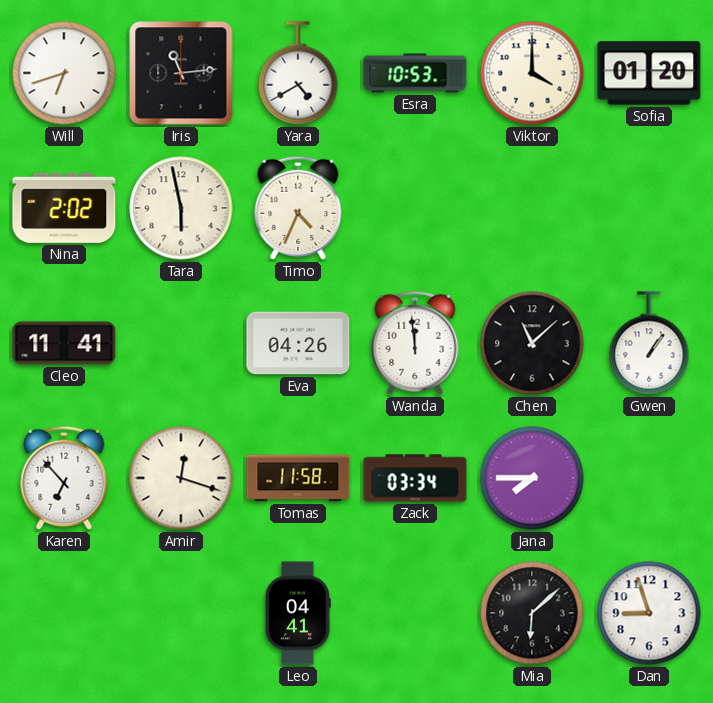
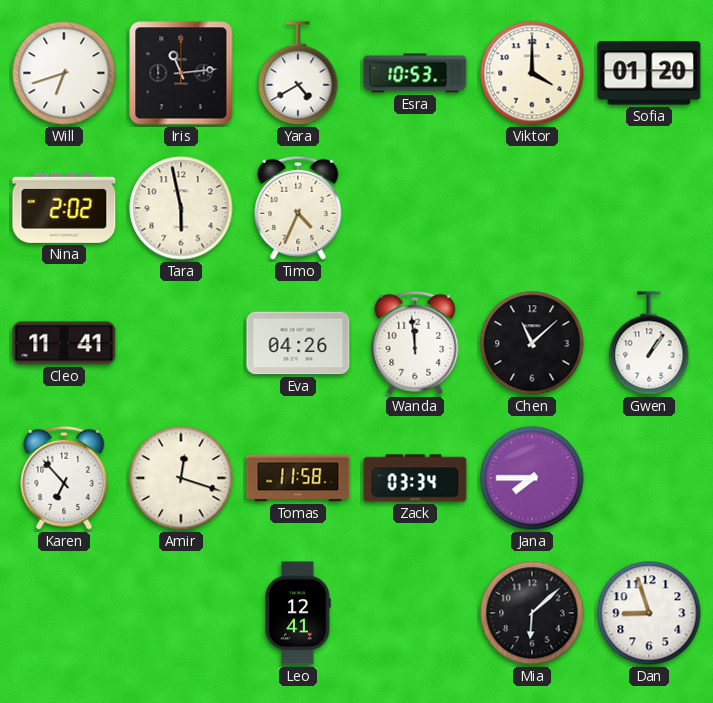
Leo: 04:41 -> 12:41
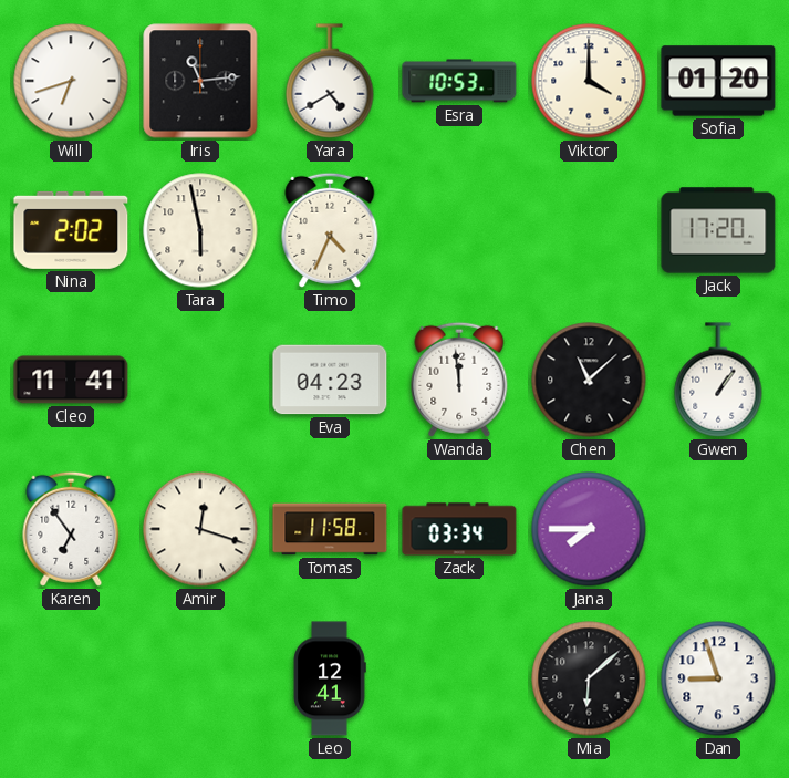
Jack: none -> 17:20
Eva: 04:26 -> 04:23
Karen: 6:53 -> 6:54
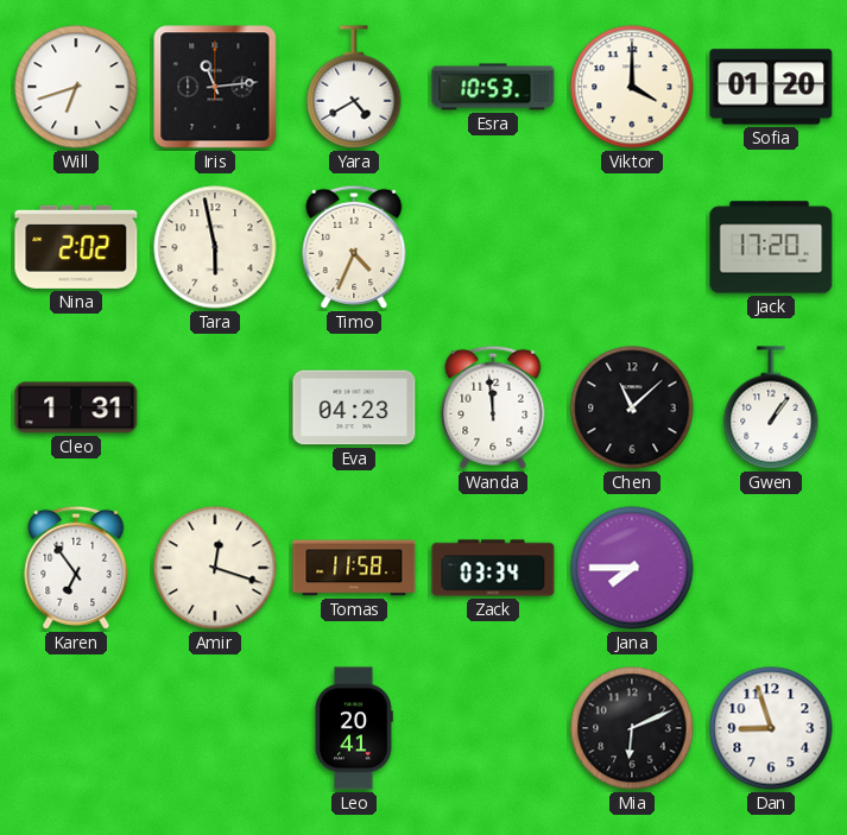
Cleo: 11:41 -> 1:31
Leo: 12:41 -> 20:41
Mia: 6:08 -> 6:11
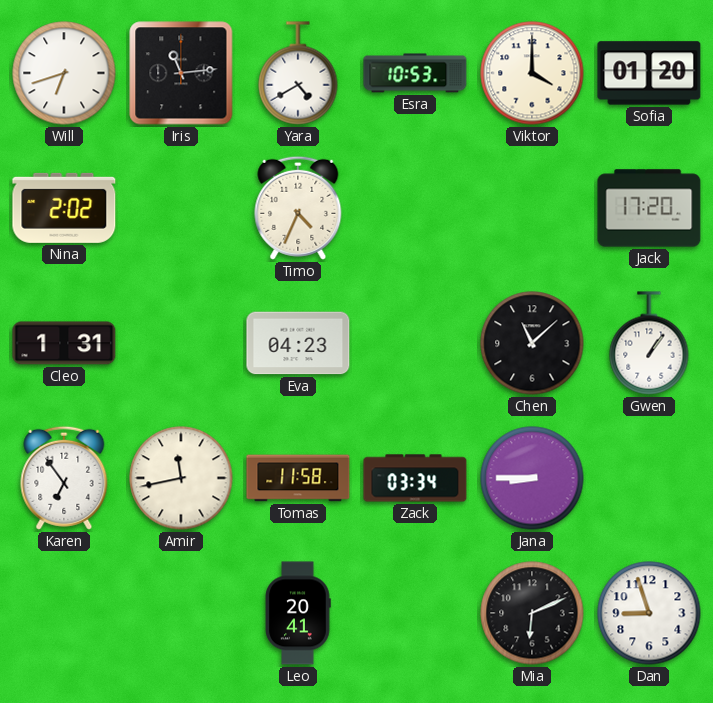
Tara: 5:58 -> none
Wanda: 11:59 -> none
Amir: 12:18 -> 11:43
Jana: 7:45 -> 8:45
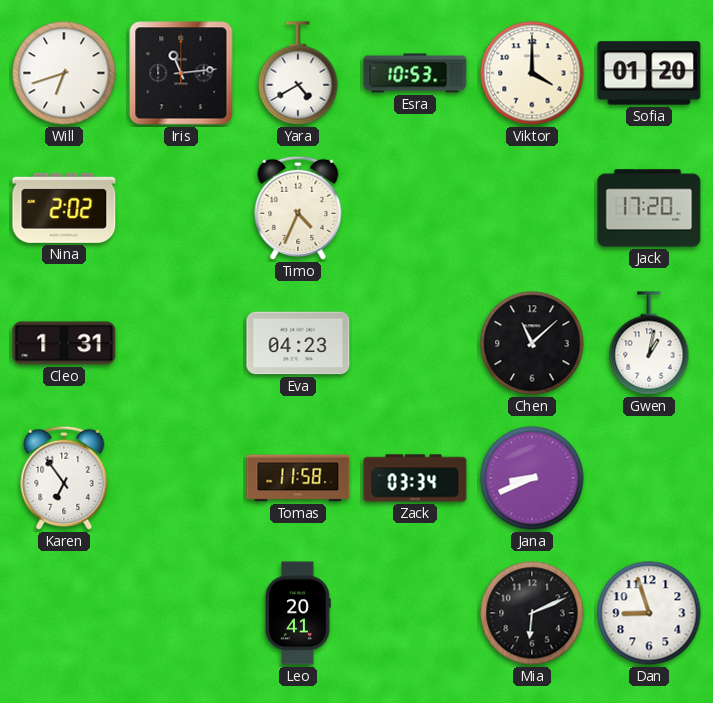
Gwen: 1:06 -> 1:02
Amir: 11:43 -> none
Jana: 8:45 -> 8:41
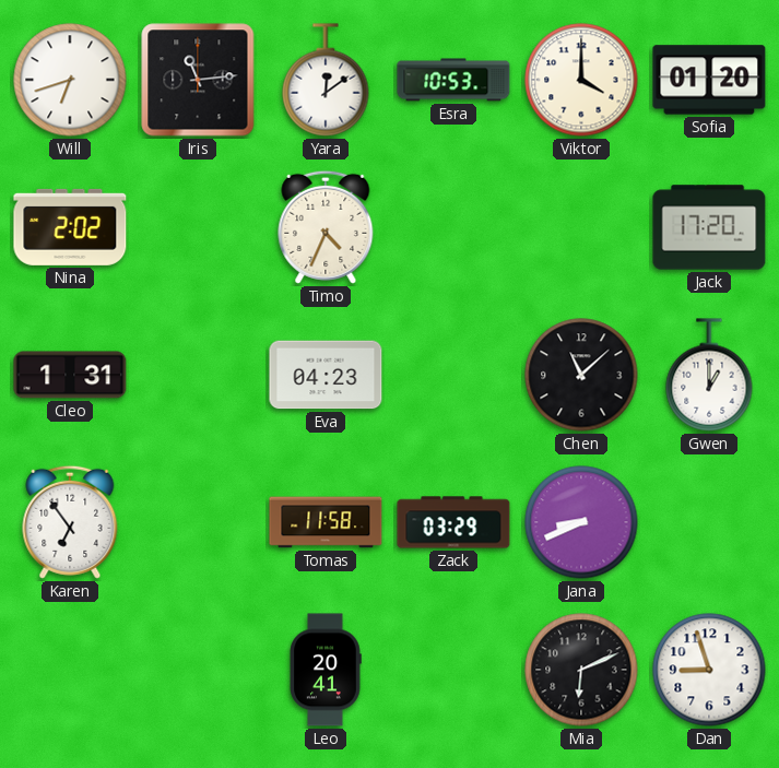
Yara: 4:40 -> 12:09
Gwen: 1:02 -> 1:00
Zack: 03:34 -> 03:29
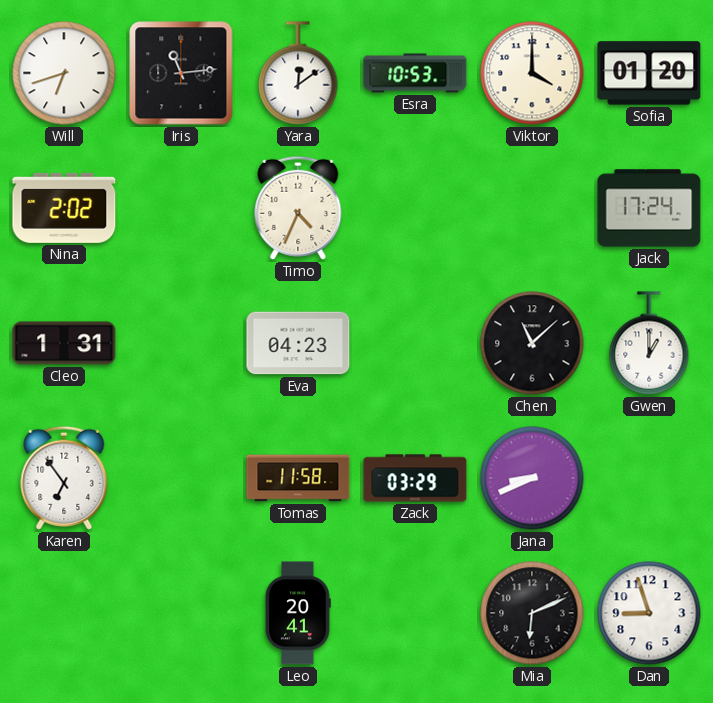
Jack: 17:20 -> 17:24
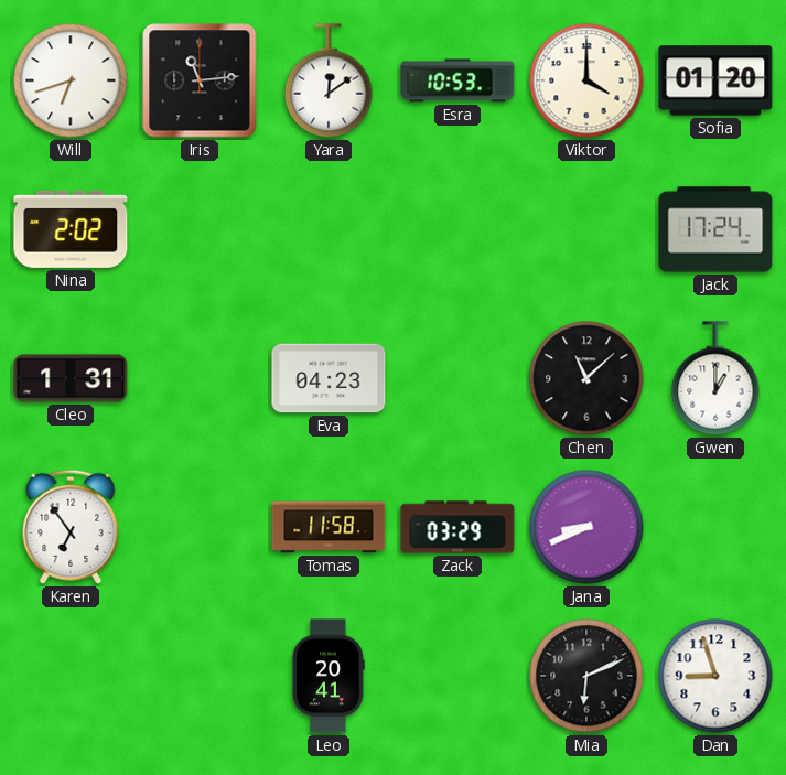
Timo: 4:34 -> none
